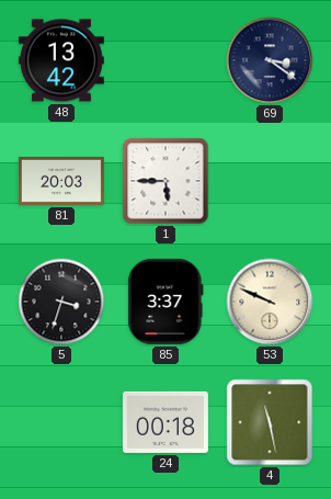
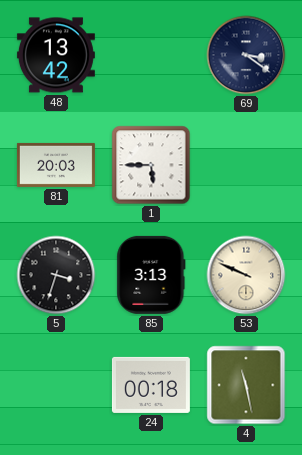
85: 3:37 -> 3:13
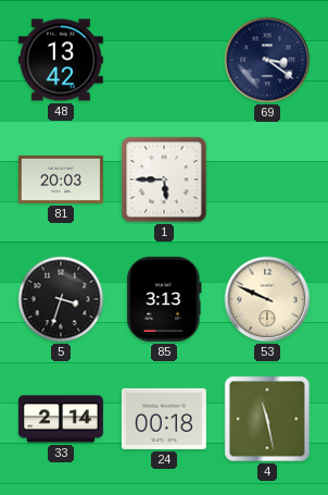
33: none -> 2:14
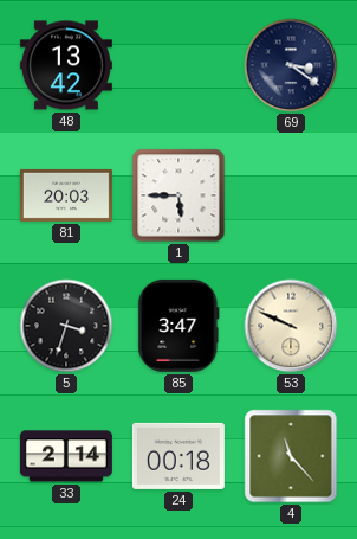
85: 3:13 -> 3:47
4: 11:28 -> 11:23
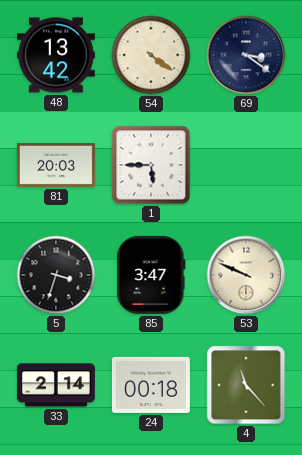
54: none -> 4:21
